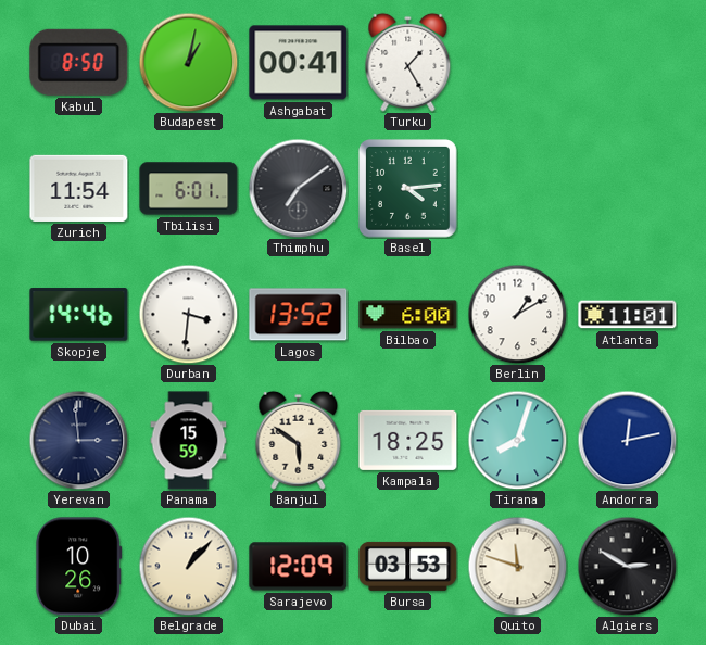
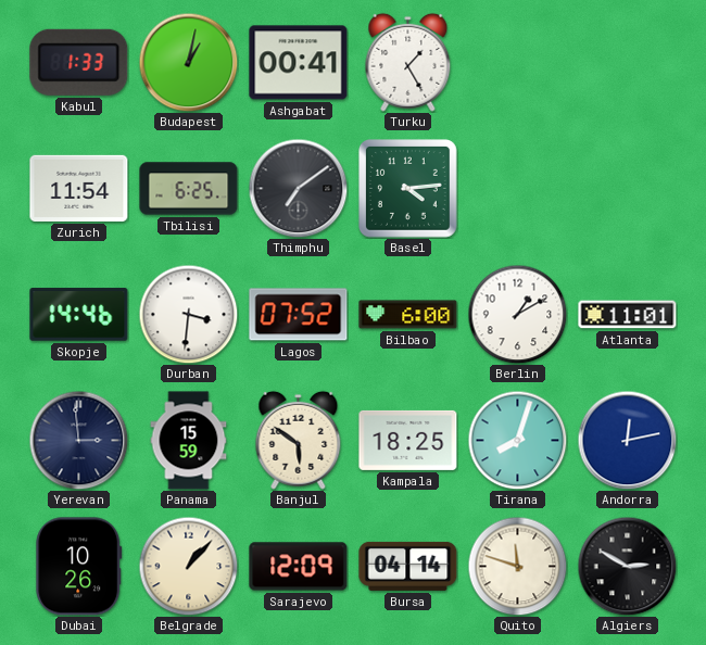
Kabul: 8:50 -> 1:33
Tbilisi: 6:01 -> 6:25
Lagos: 13:52 -> 07:52
Bursa: 03:53 -> 04:14
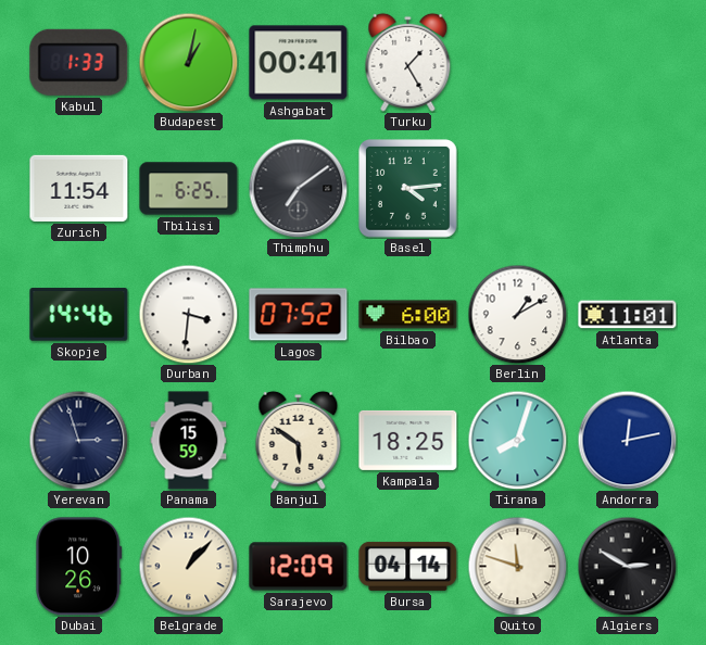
Yerevan: 2:59 -> 2:57
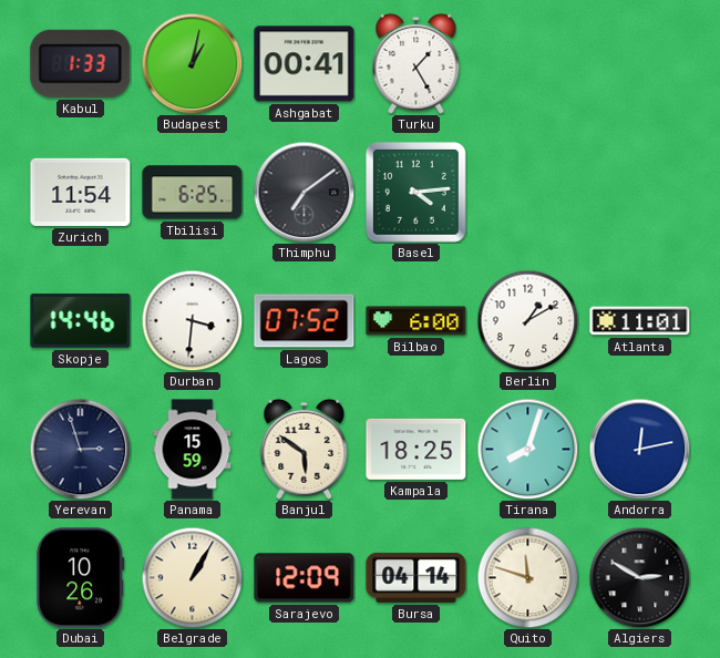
Belgrade: 1:07 -> 1:05
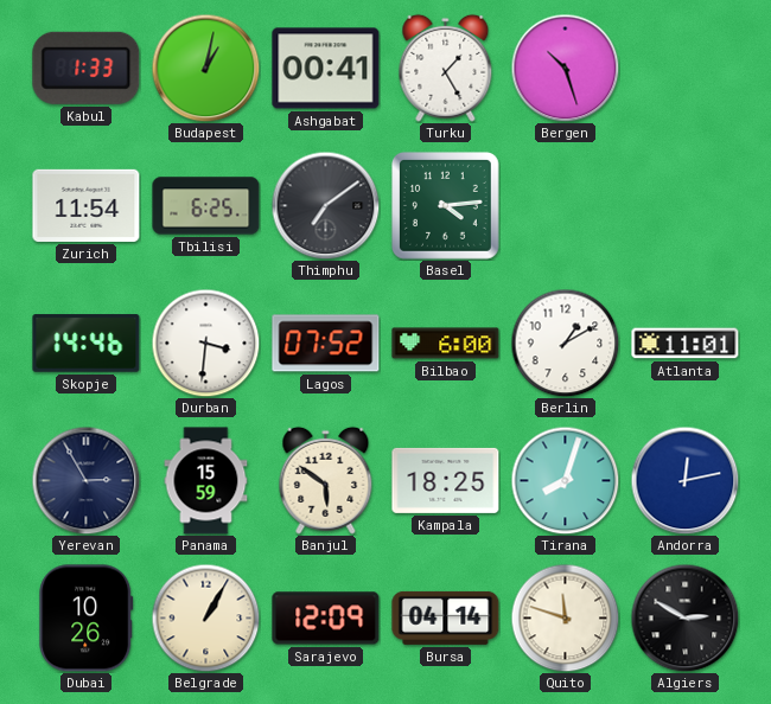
Bergen: none -> 10:27
Yerevan: 2:57 -> 2:55
